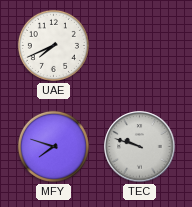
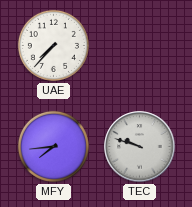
UAE: 7:41 -> 7:37
MFY: 7:48 -> 7:44
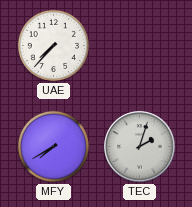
MFY: 7:44 -> 7:40
TEC: 9:48 -> 2:03
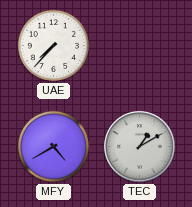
MFY: 7:40 -> 4:40
TEC: 2:03 -> 1:10
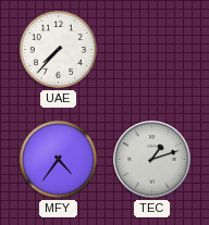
MFY: 4:40 -> 4:36
TEC: 1:10 -> 1:12
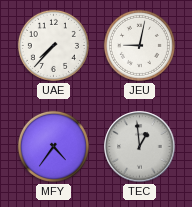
JEU: none -> 9:02
TEC: 1:12 -> 12:59
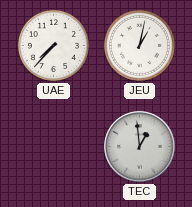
JEU: 9:02 -> 1:02
MFY: 4:36 -> none
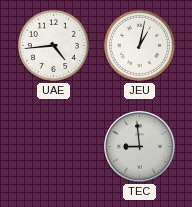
UAE: 7:37 -> 4:44
TEC: 12:59 -> 8:59
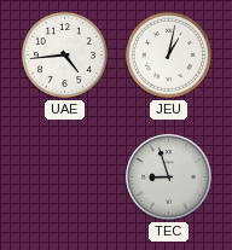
TEC: 8:59 -> 8:57
